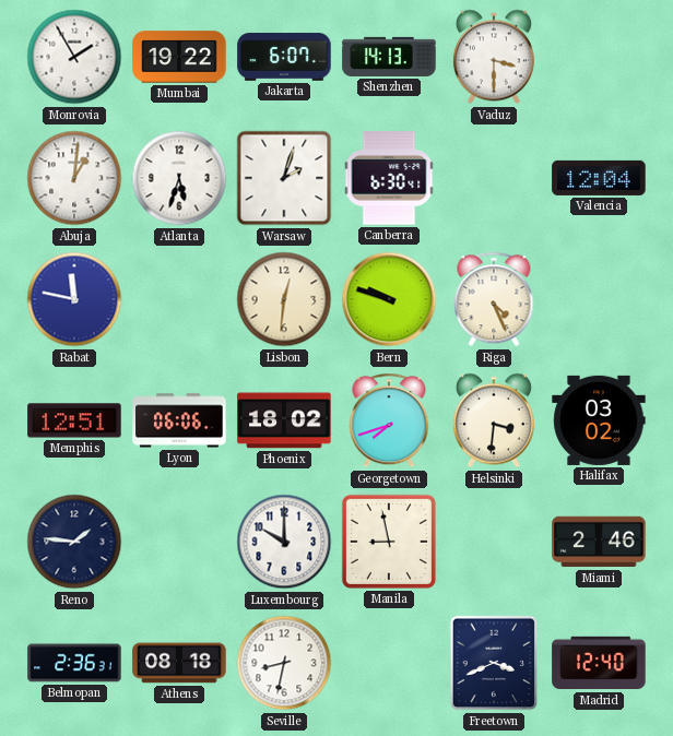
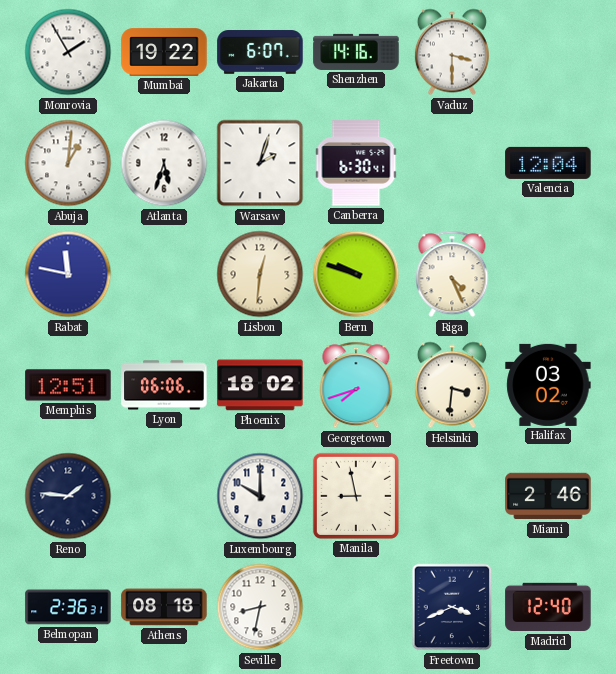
Shenzhen: 14:13 -> 14:16
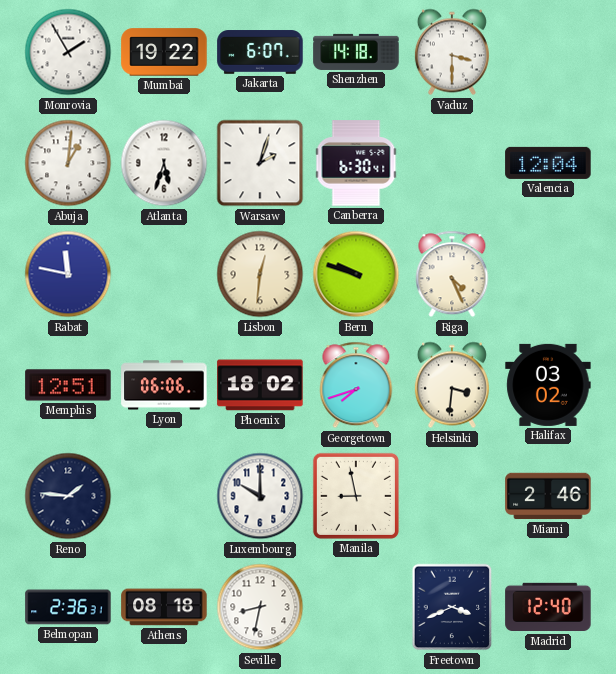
Shenzhen: 14:16 -> 14:18
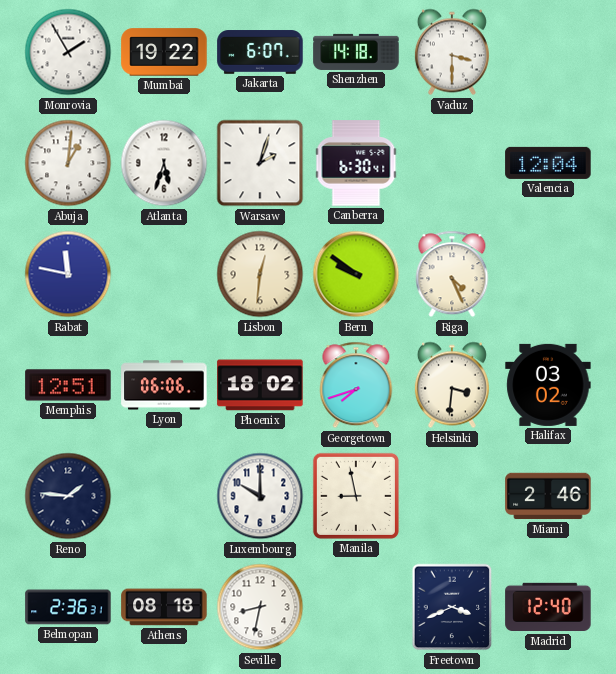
Bern: 9:48 -> 9:51
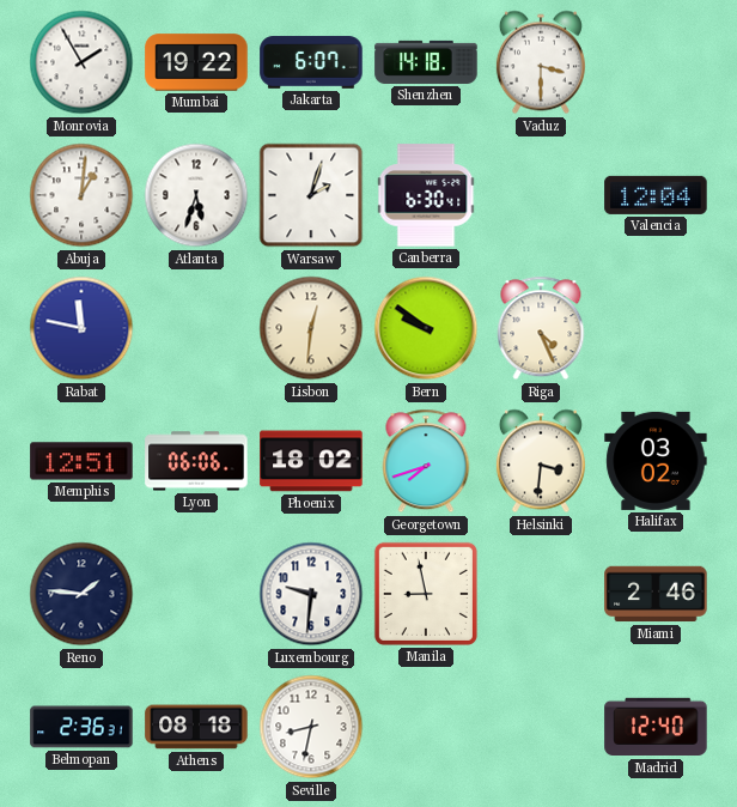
Luxembourg: 10:00 -> 9:31
Freetown: 3:41 -> none
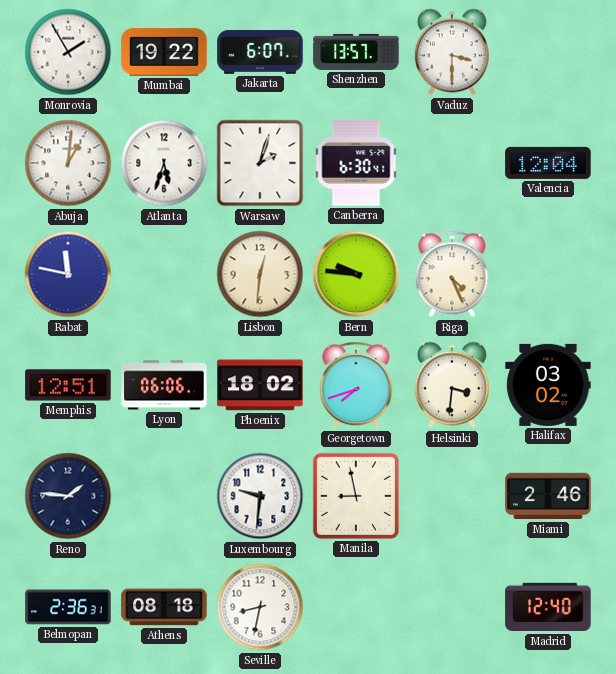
Shenzhen: 14:18 -> 13:57
Bern: 9:51 -> 9:46
